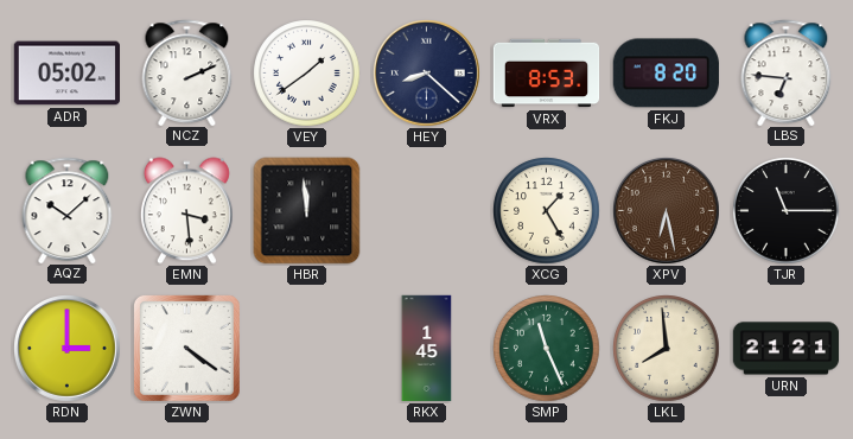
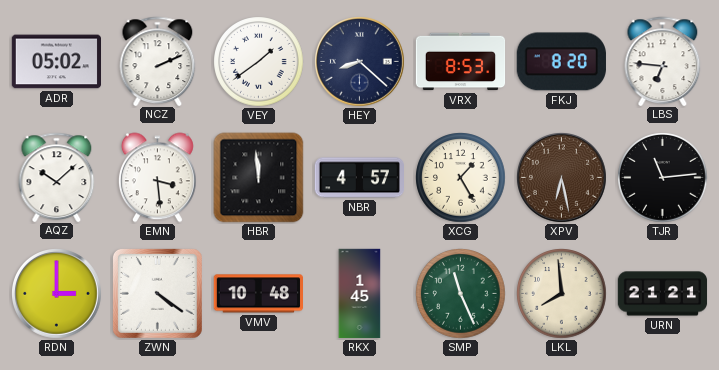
NBR: none -> 4:57
TJR: 11:15 -> 11:14
VMV: none -> 10:48
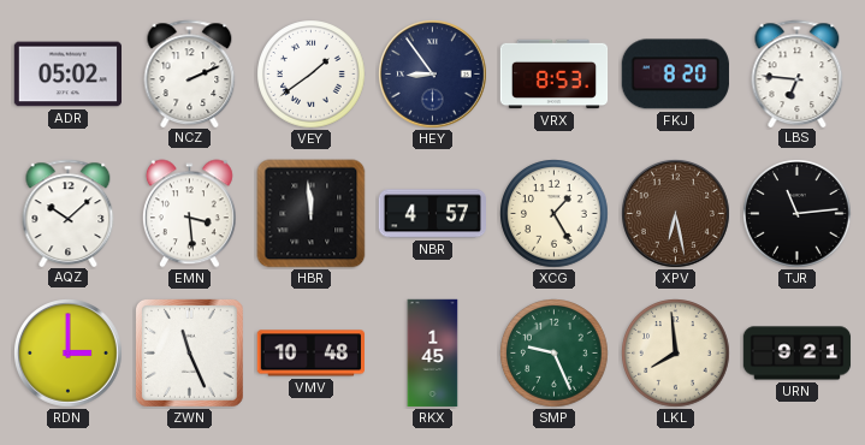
HEY: 8:22 -> 8:54
ZWN: 4:21 -> 11:26
SMP: 11:26 -> 9:26
URN: 21:21 -> 9:21
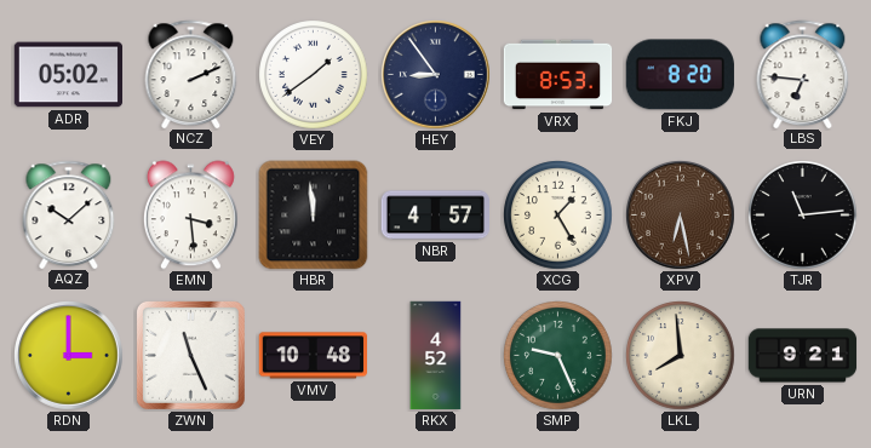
RKX: 1:45 -> 4:52
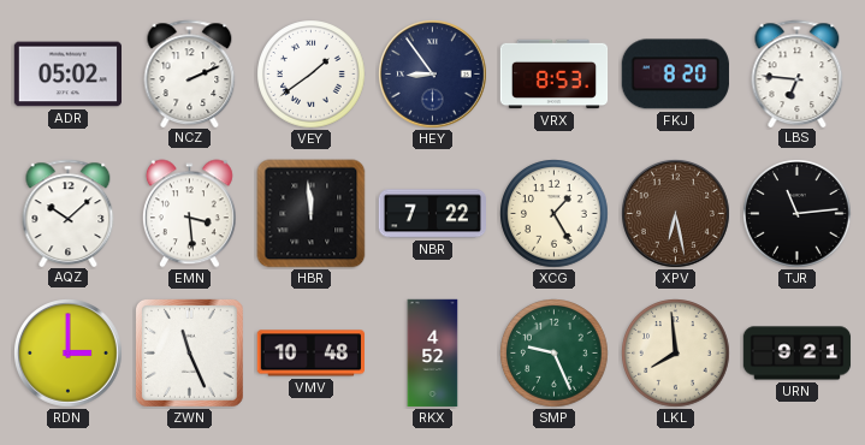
NBR: 4:57 -> 7:22
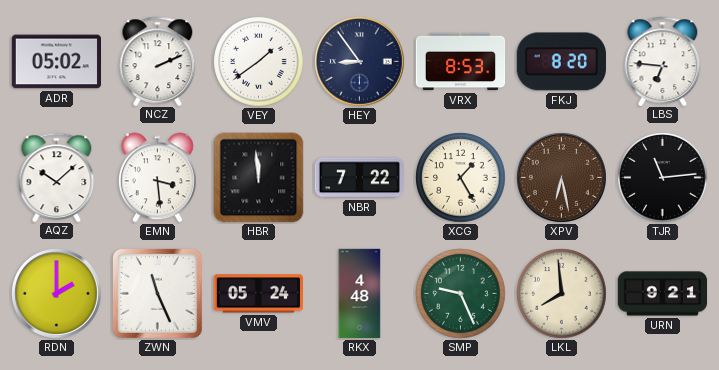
RDN: 3:00 -> 2:00
VMV: 10:48 -> 05:24
RKX: 4:52 -> 4:48
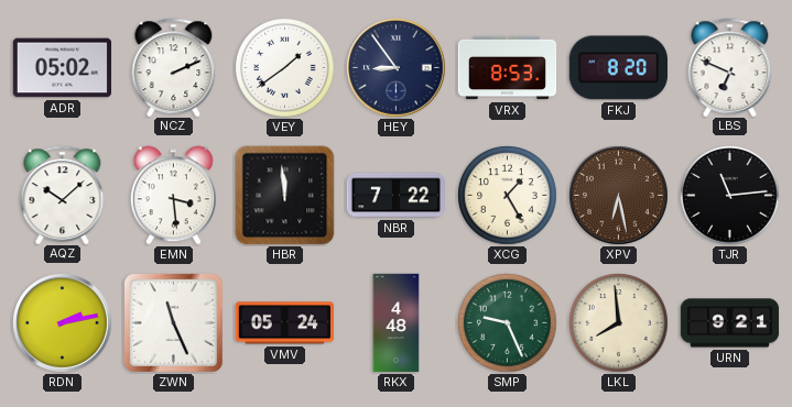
LBS: 6:46 -> 6:49
RDN: 2:00 -> 2:13
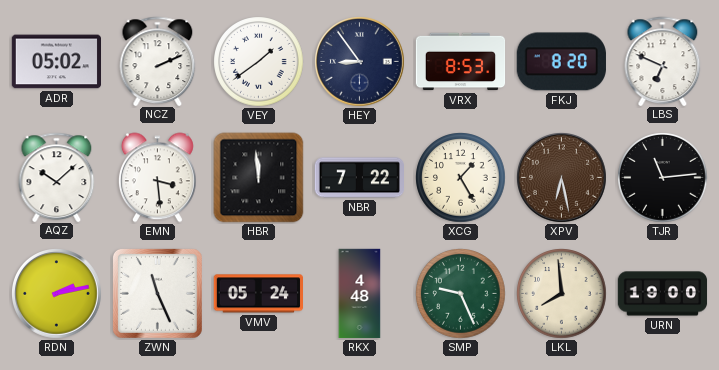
URN: 9:21 -> 19:00
